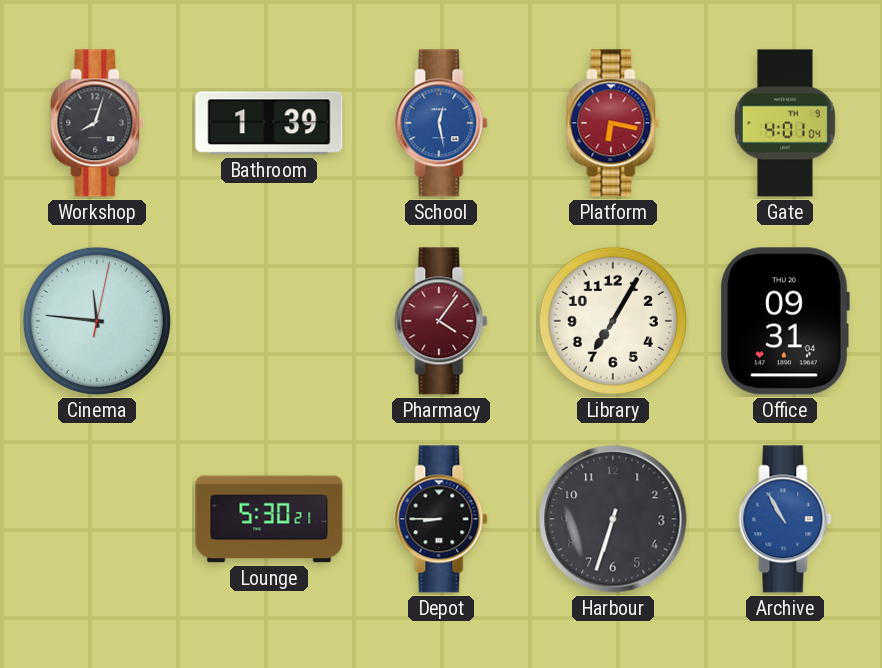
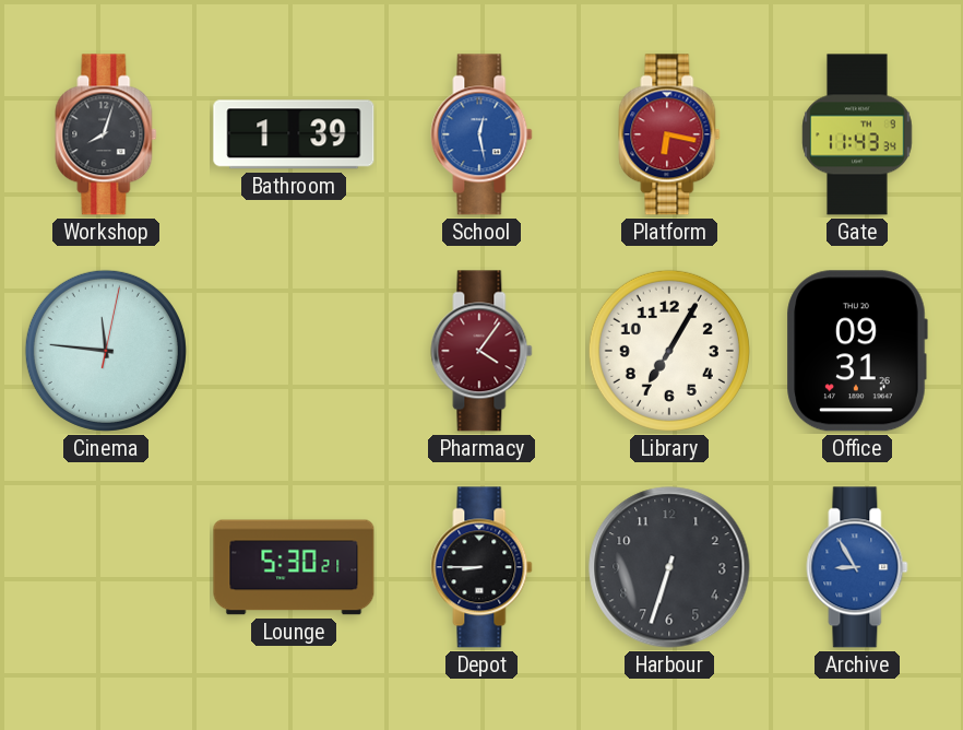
Gate: 4:01 -> 11:43
Office: 09:31:04 -> 09:31:26
Archive: 10:55 -> 8:55
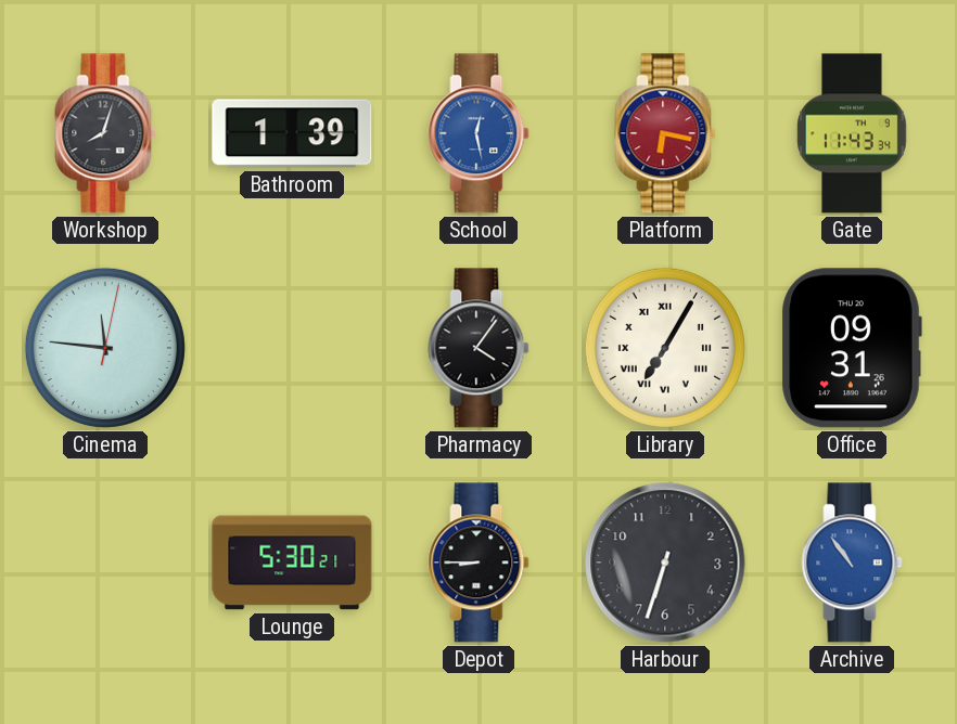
Pharmacy dial: burgundy -> black
Library numerals: Arabic -> Roman
Archive: 8:55 -> 10:54
